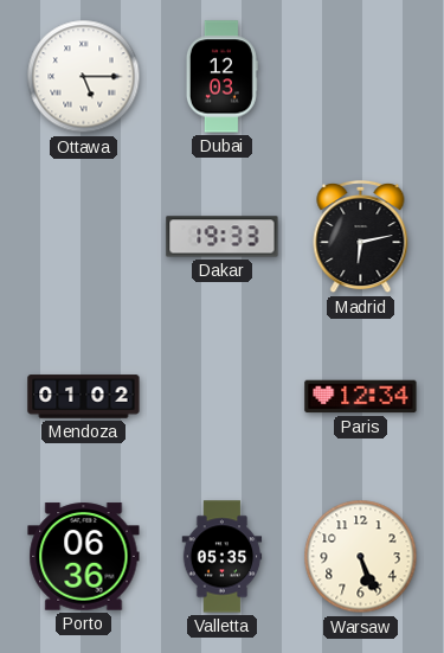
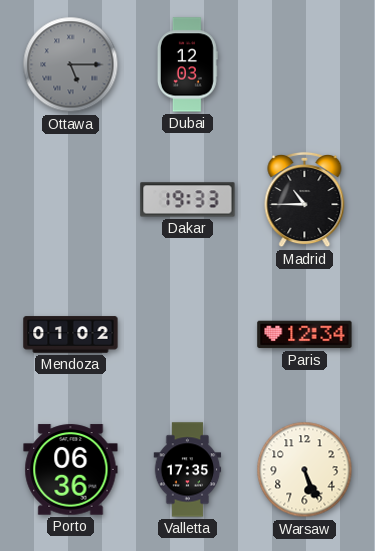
Ottawa dial: white -> grey
Madrid: 6:13 -> 10:45
Valletta: 05:35 -> 17:35
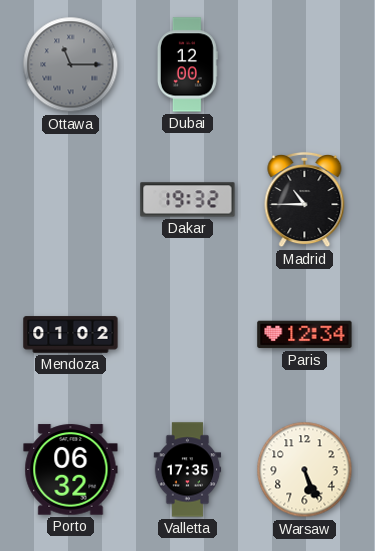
Ottawa: 5:15 -> 11:15
Dubai: 12:03 -> 12:00
Dakar: 19:33 -> 19:32
Porto: 06:36 -> 06:32
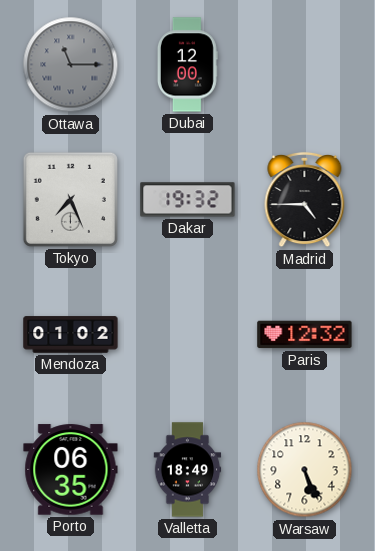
Tokyo: none -> 7:26
Madrid: 10:45 -> 4:45
Paris: 12:34 -> 12:32
Porto: 06:32 -> 06:35
Valletta: 17:35 -> 18:49
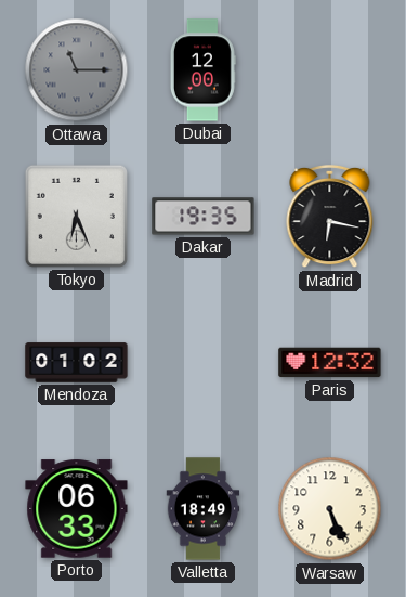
Tokyo: 7:26 -> 6:26
Dakar: 19:32 -> 19:35
Madrid: 4:45 -> 6:17
Porto: 06:35 -> 06:33
